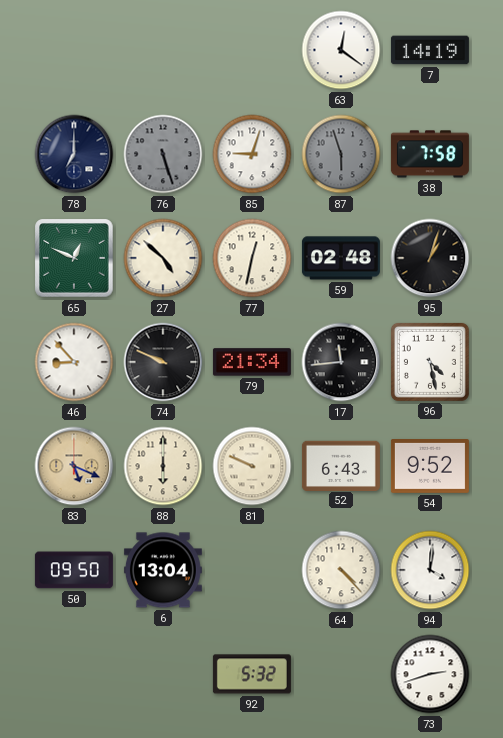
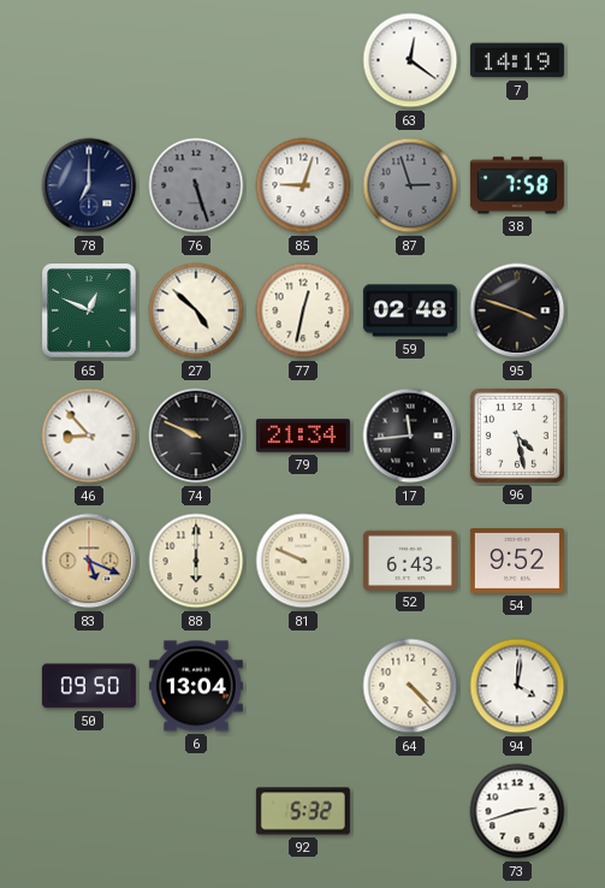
87: 5:57 -> 2:57
95: 1:03 -> 3:48
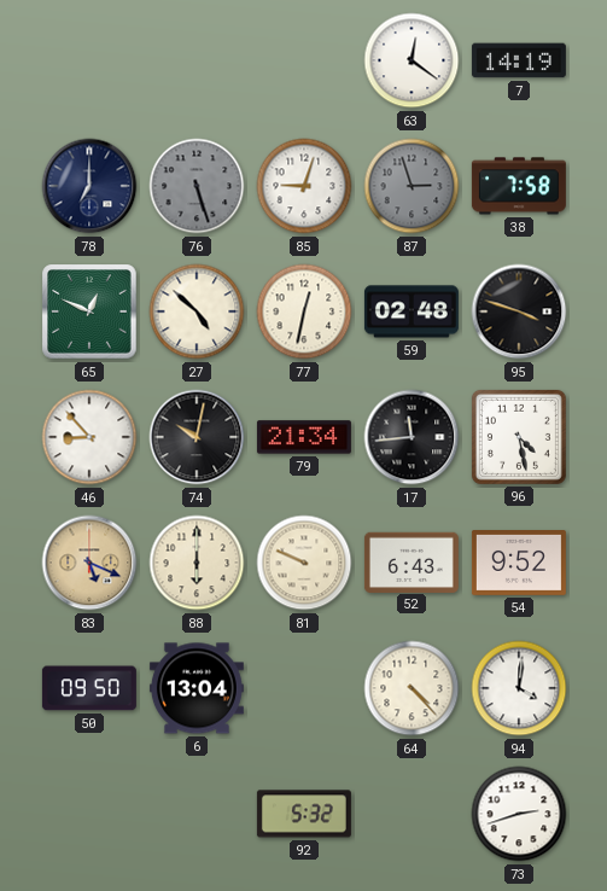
74: 9:49 -> 10:02
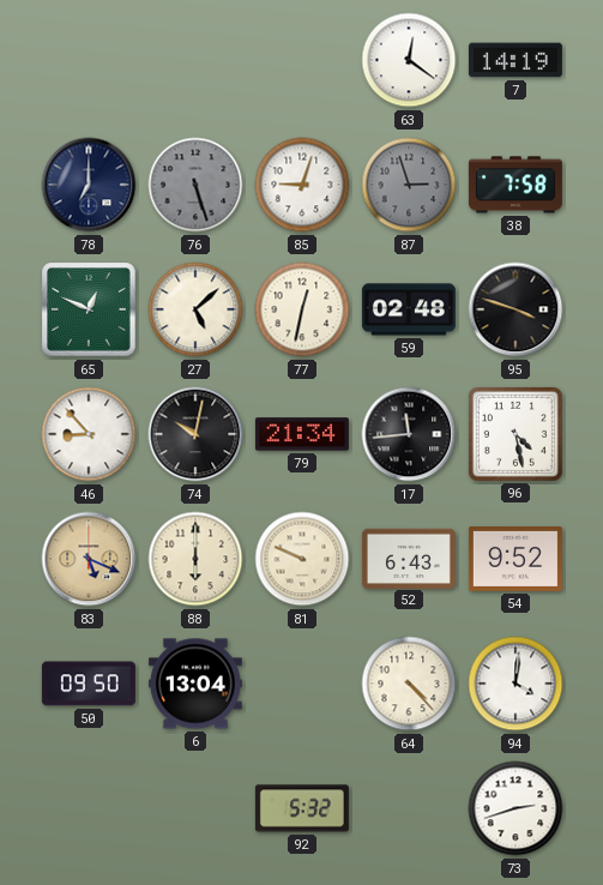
27: 4:52 -> 5:08
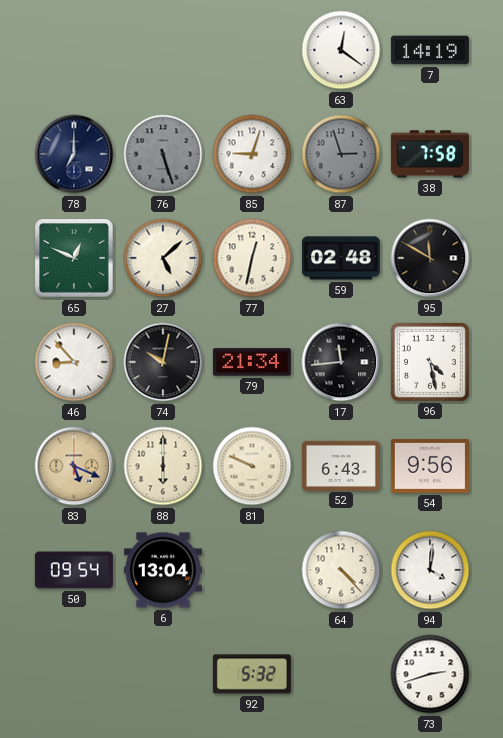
95: 3:48 -> 11:50
54: 9:52 -> 9:56
50: 09:50 -> 09:54
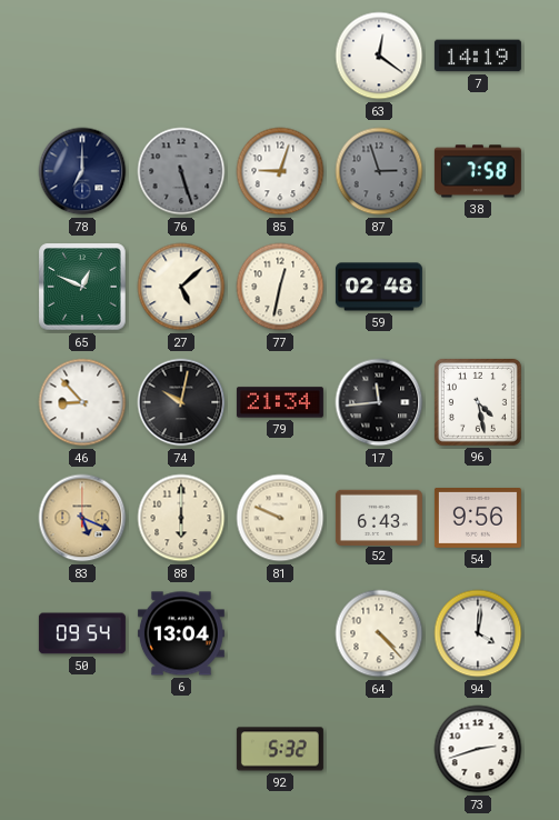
95: 11:50 -> none
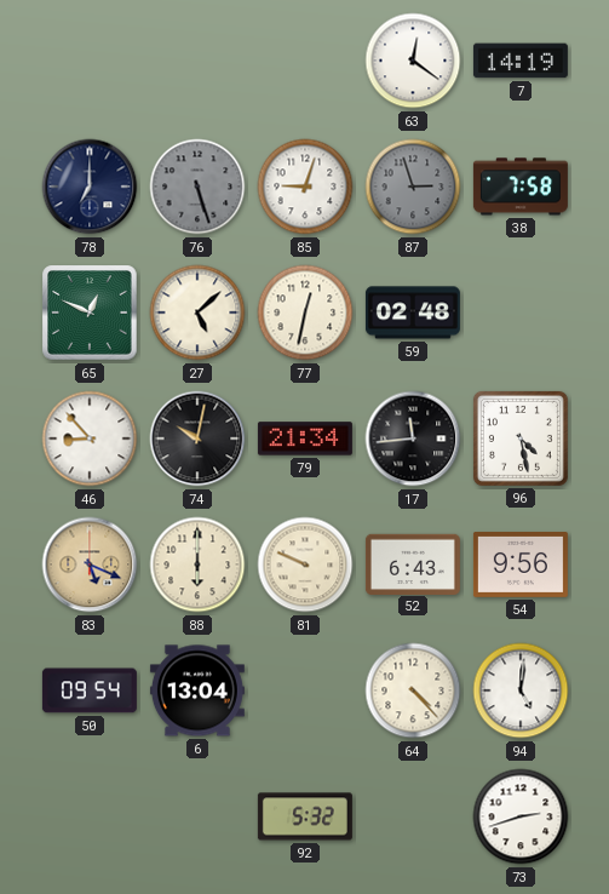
94: 4:01 -> 5:01
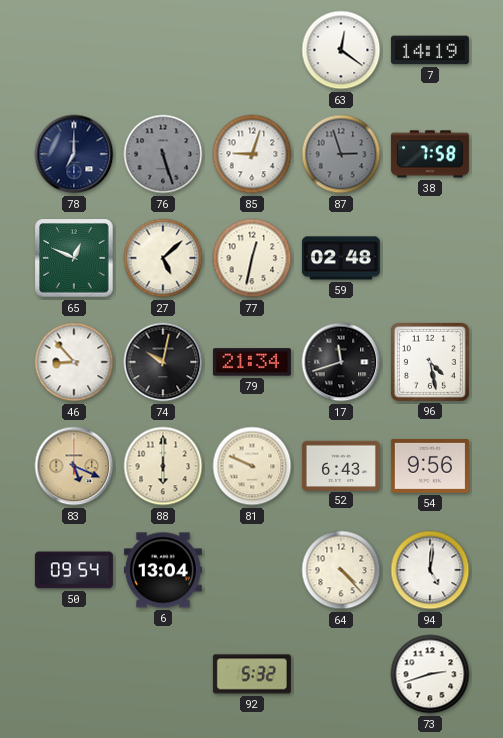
17: 11:44 -> 11:42
